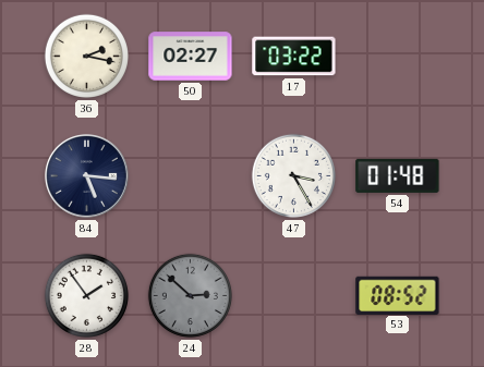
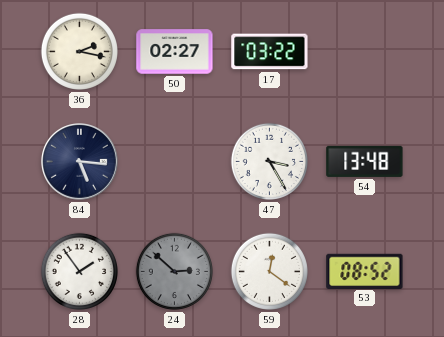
54: 01:48 -> 13:48
59: none -> 12:21
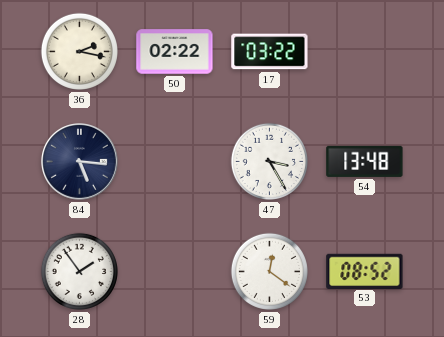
50: 02:27 -> 02:22
24: 2:52 -> none
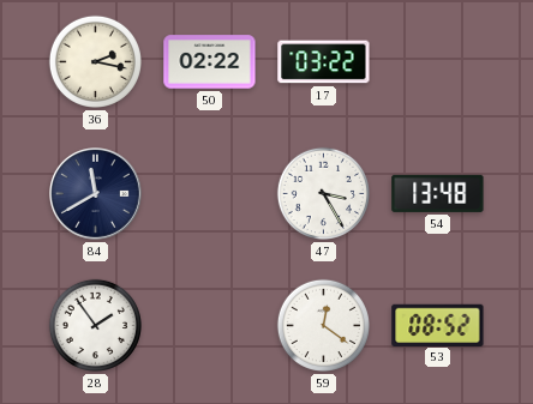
84: 5:16 -> 11:40
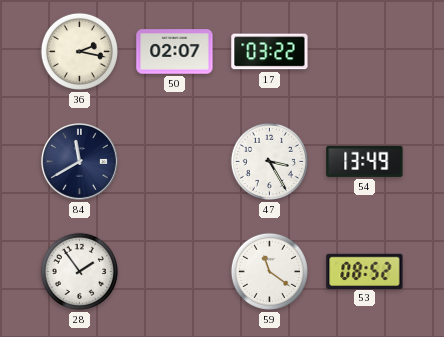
50: 02:22 -> 02:07
54: 13:48 -> 13:49
59: 12:21 -> 11:21
